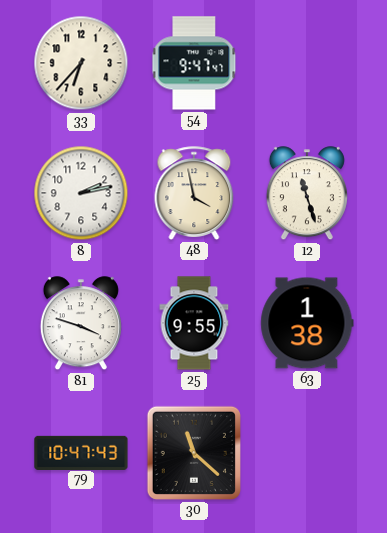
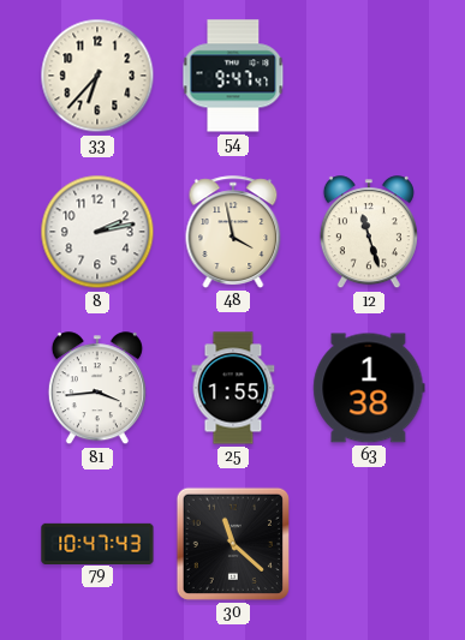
81: 3:48 -> 3:44
25: 9:55 -> 1:55
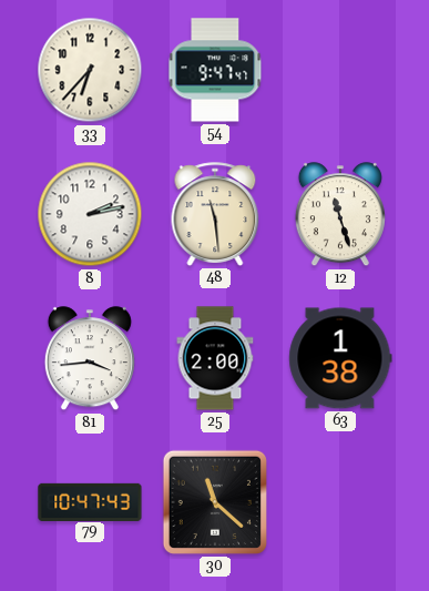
48: 3:58 -> 11:29
25: 1:55 -> 2:00
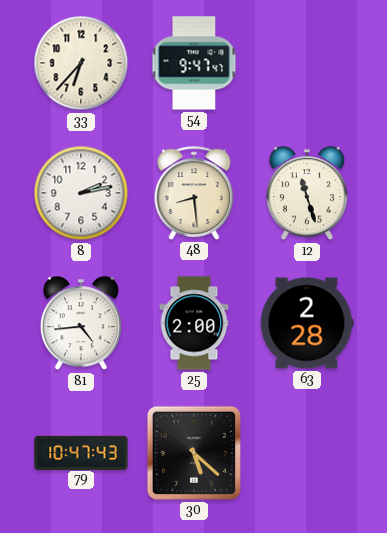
48: 11:29 -> 8:29
81: 3:44 -> 4:44
63: 1:38 -> 2:28
30: 11:22 -> 5:22
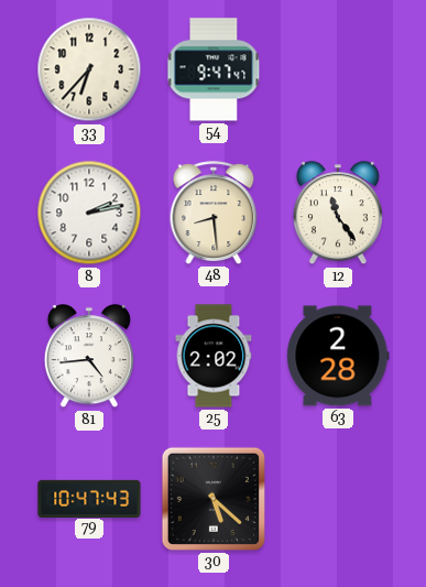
12: 11:27 -> 11:24
25: 2:00 -> 2:02
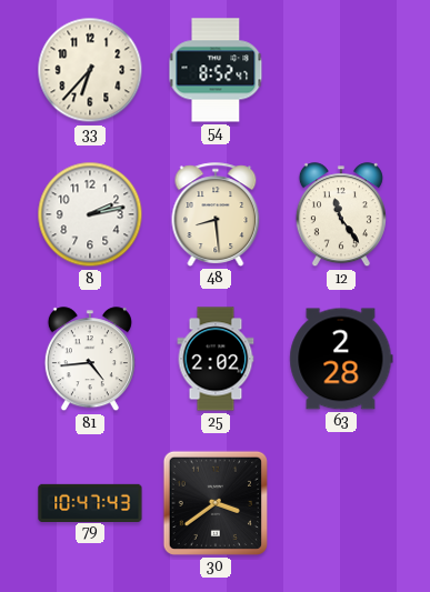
54: 9:47 -> 8:52
30: 5:22 -> 3:39
